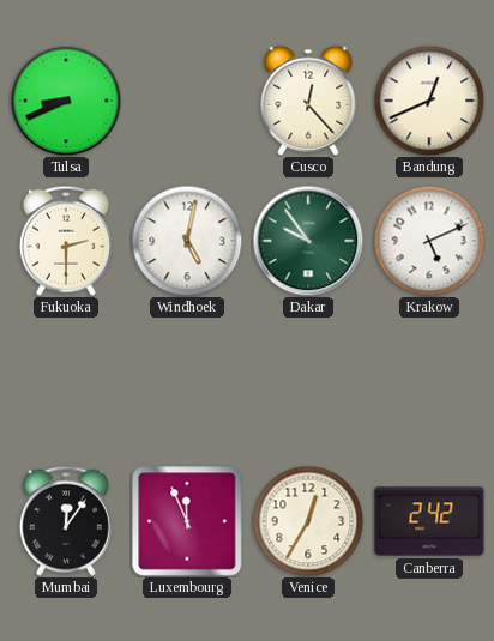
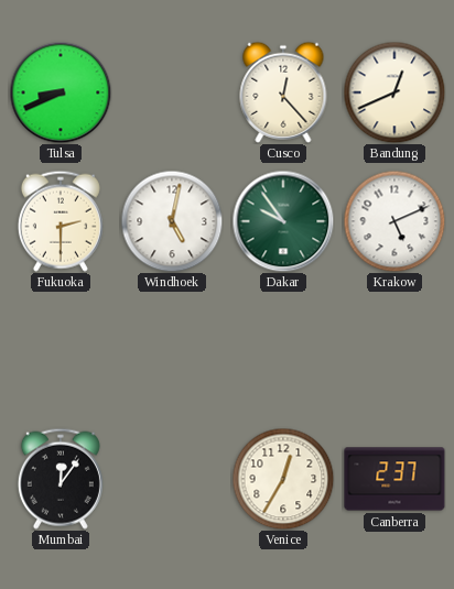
Luxembourg: 11:56 -> none
Canberra: 2:42 -> 2:37
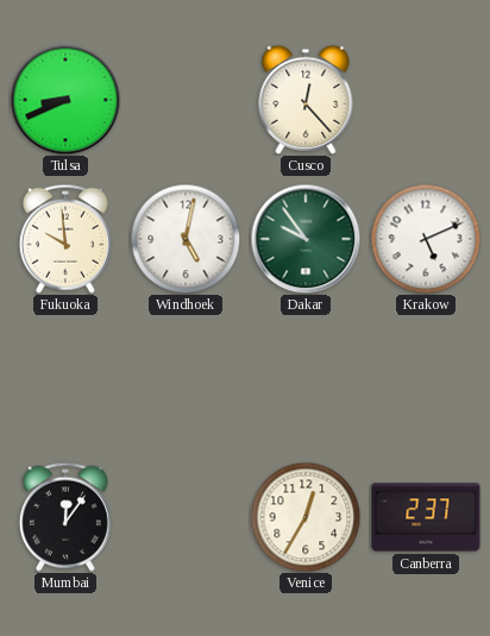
Bandung: 12:41 -> none
Fukuoka: 2:30 -> 9:59
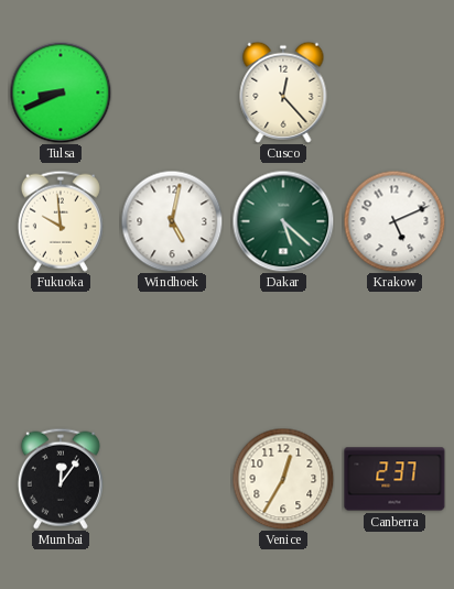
Dakar: 9:54 -> 5:22
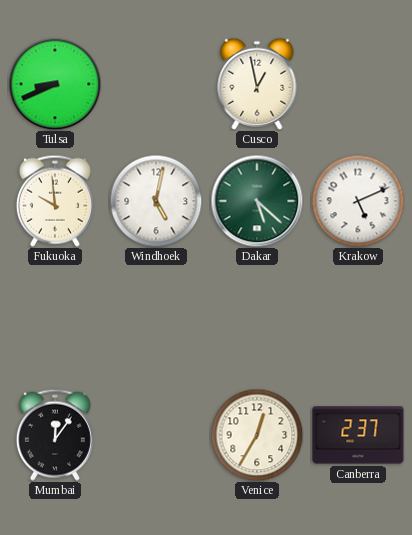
Cusco: 12:23 -> 12:58
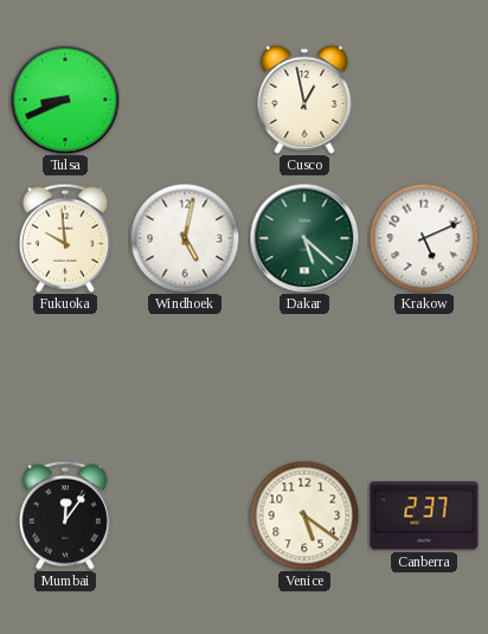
Venice: 12:35 -> 5:21
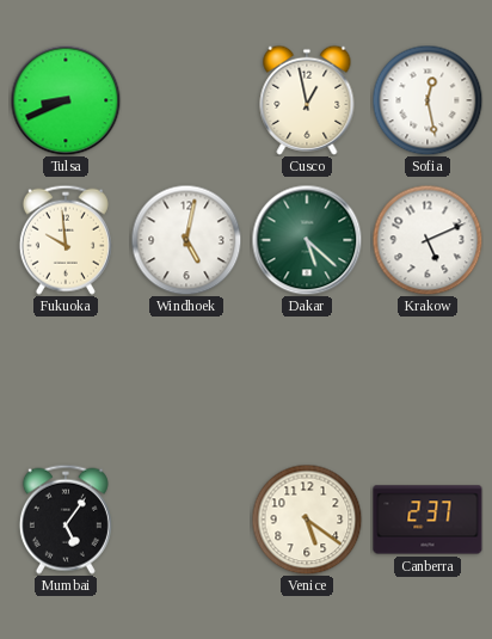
Sofia: none -> 12:28
Mumbai: 12:06 -> 5:06
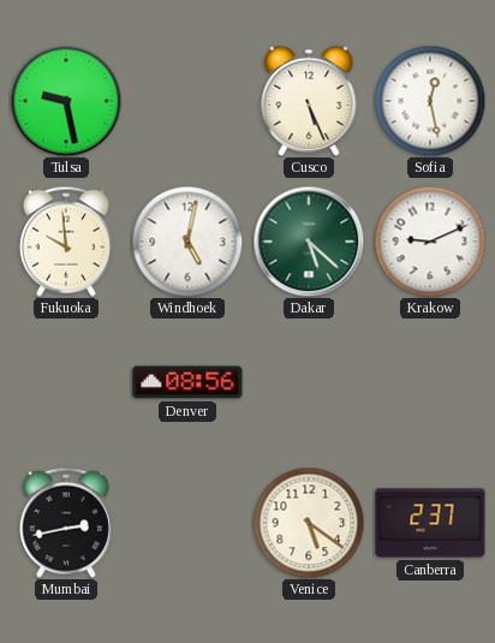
Tulsa: 8:41 -> 9:28
Cusco: 12:58 -> 5:26
Krakow: 5:11 -> 9:11
Denver: none -> 08:56
Mumbai: 5:06 -> 2:43
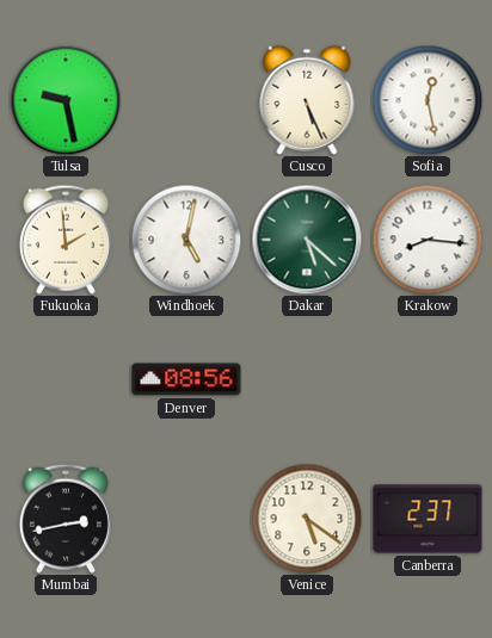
Fukuoka: 9:59 -> 1:59
Krakow: 9:11 -> 8:16
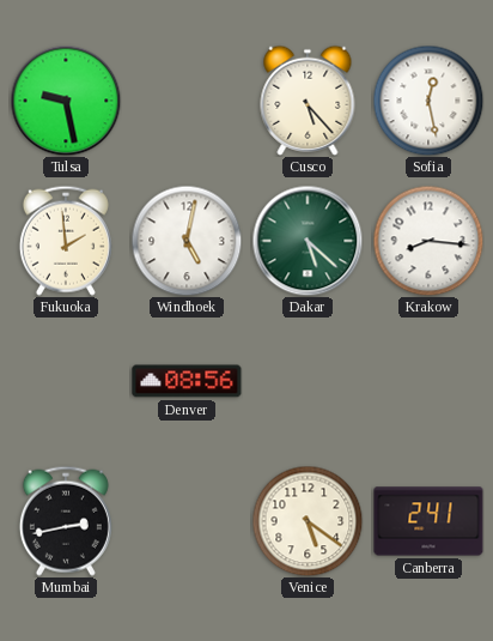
Cusco: 5:26 -> 5:23
Canberra: 2:37 -> 2:41
